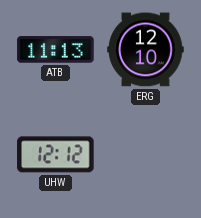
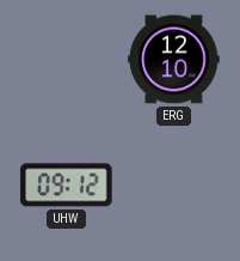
ATB: 11:13 -> none
UHW: 12:12 -> 09:12
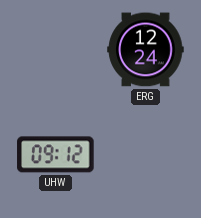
ERG: 12:10 -> 12:24
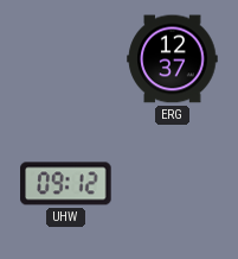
ERG: 12:24 -> 12:37
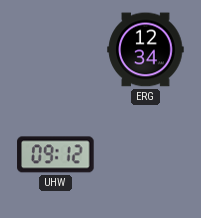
ERG: 12:37 -> 12:34
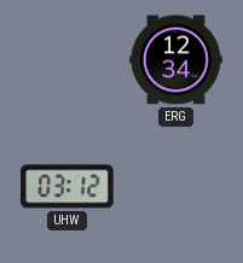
UHW: 09:12 -> 03:12
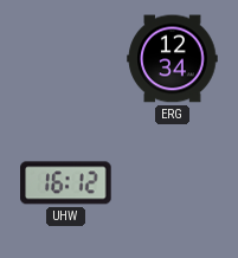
UHW: 03:12 -> 16:12
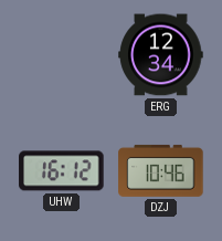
DZJ: none -> 10:46
